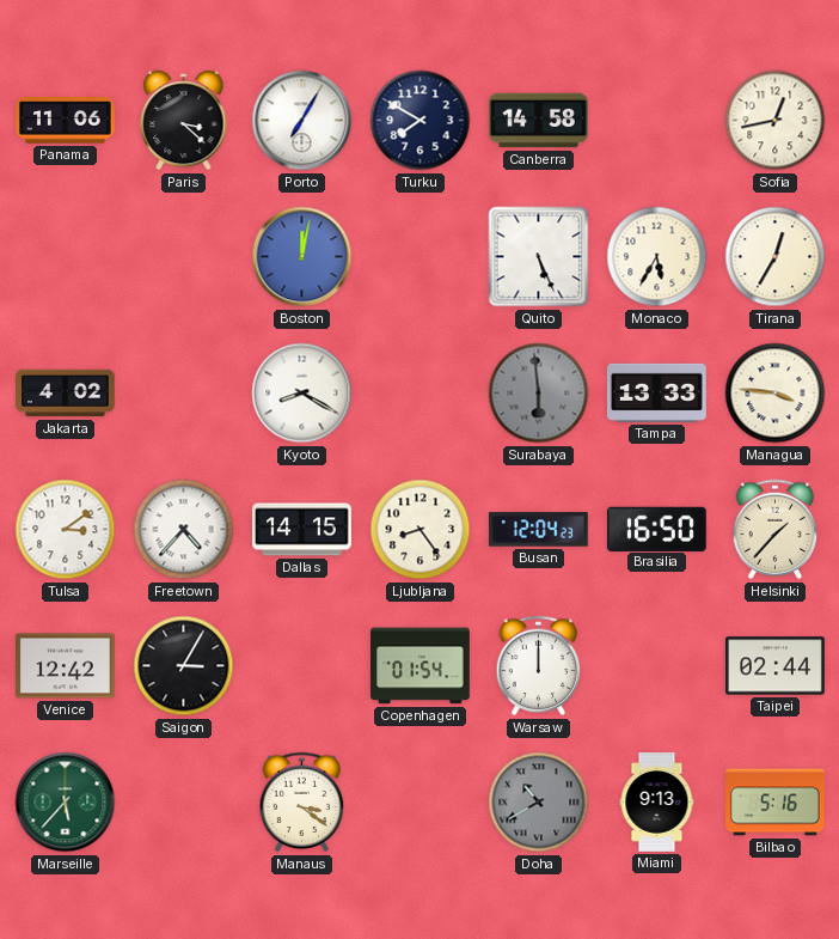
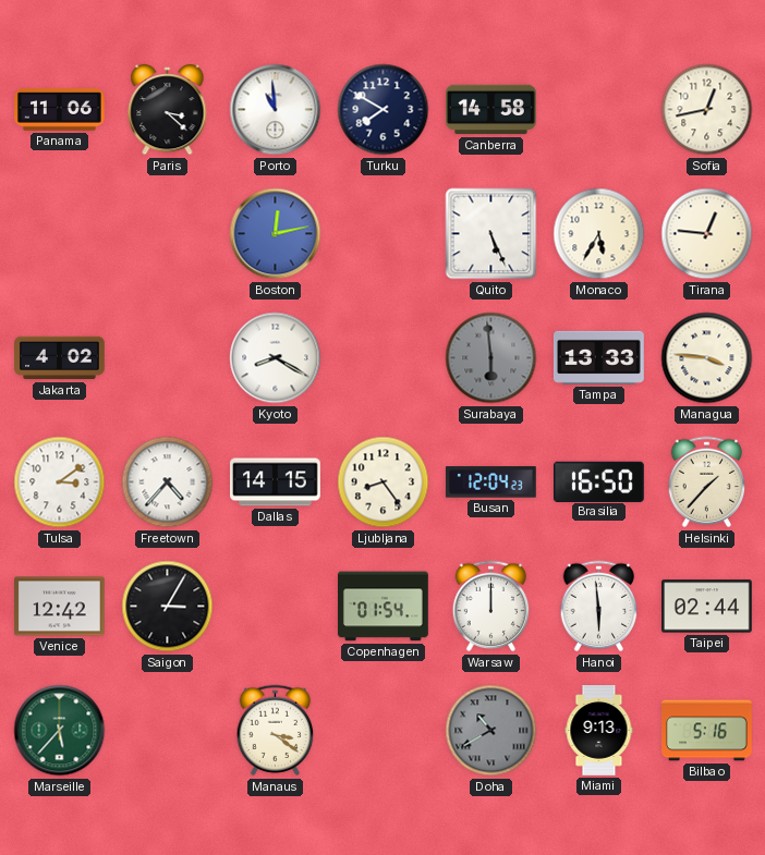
Porto: 7:05 -> 10:59
Boston: 12:02 -> 12:13
Tirana: 12:35 -> 12:46
Hanoi: none -> 5:59
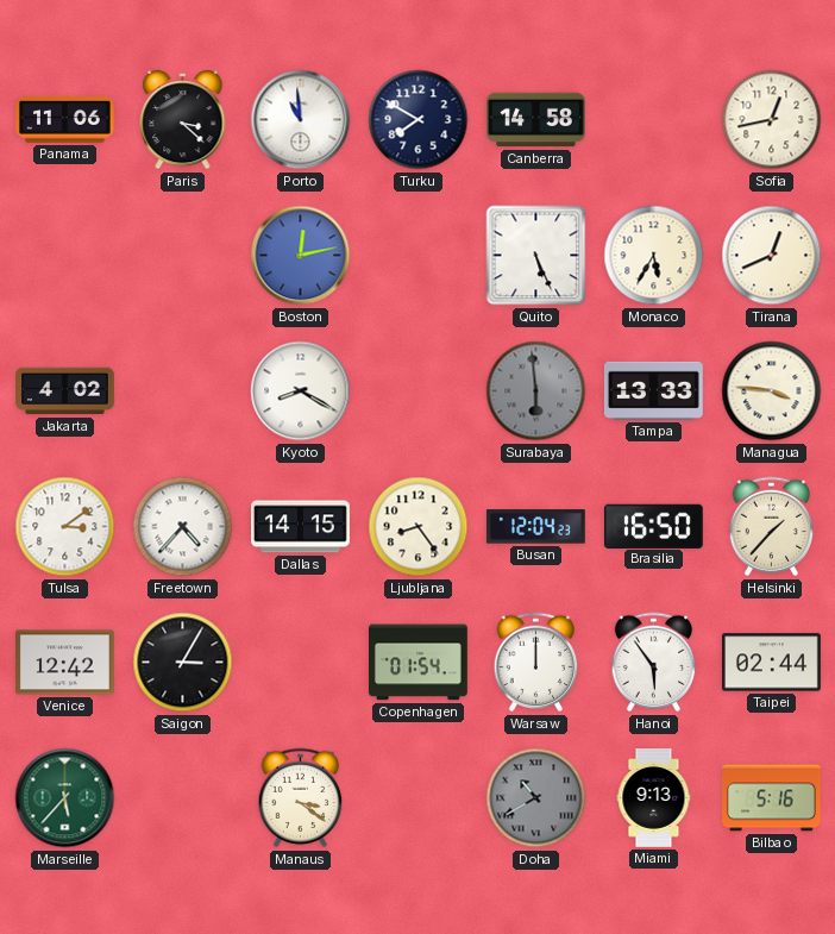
Tirana: 12:46 -> 12:41
Hanoi: 5:59 -> 5:54
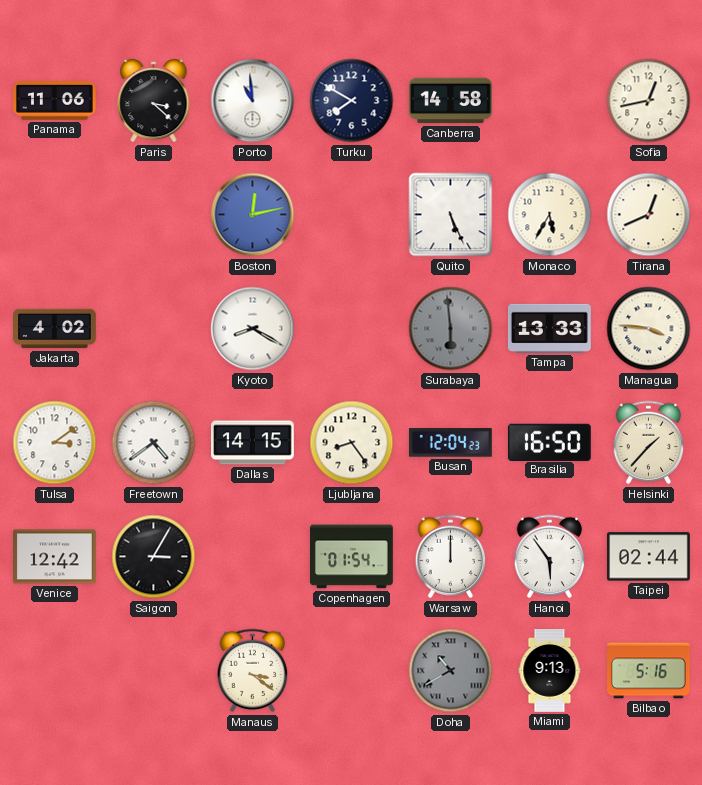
Freetown: 4:37 -> 4:39
Marseille: 5:37 -> none
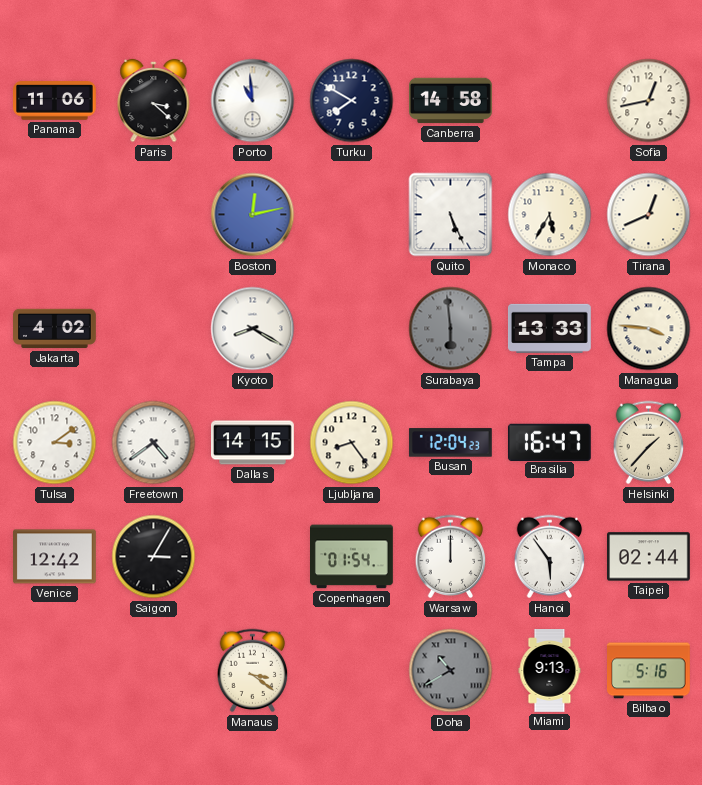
Brasilia: 16:50 -> 16:47
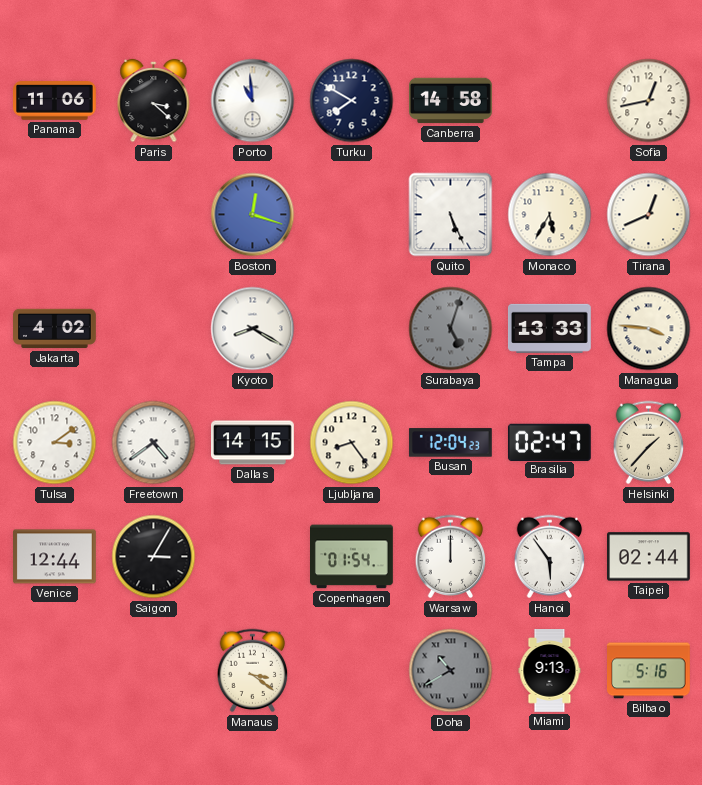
Boston: 12:13 -> 12:18
Surabaya: 5:59 -> 5:03
Brasilia: 16:47 -> 02:47
Venice: 12:42 -> 12:44
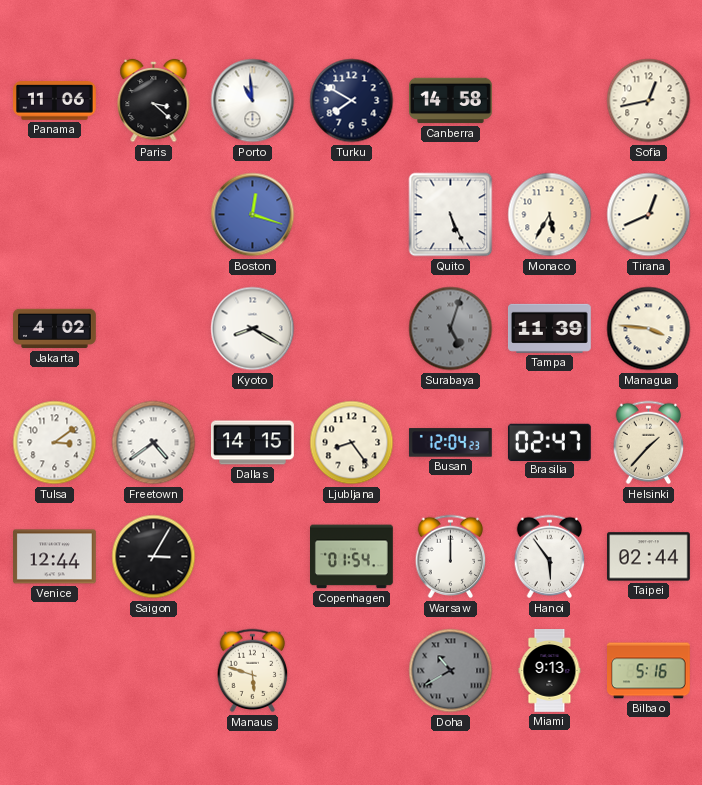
Tampa: 13:33 -> 11:39
Manaus: 3:21 -> 5:48
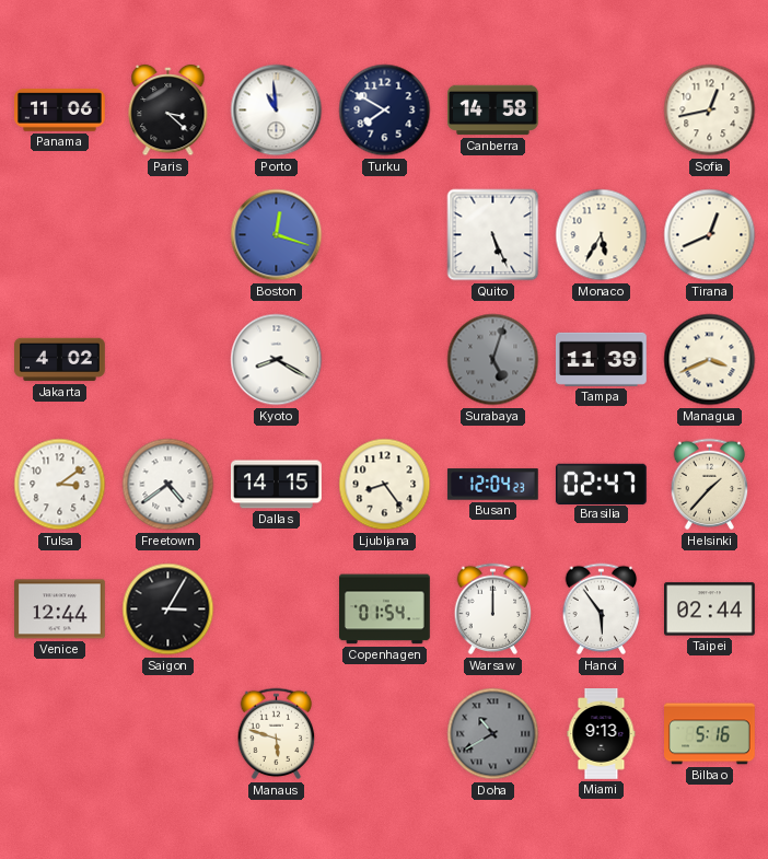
Managua: 3:46 -> 3:41
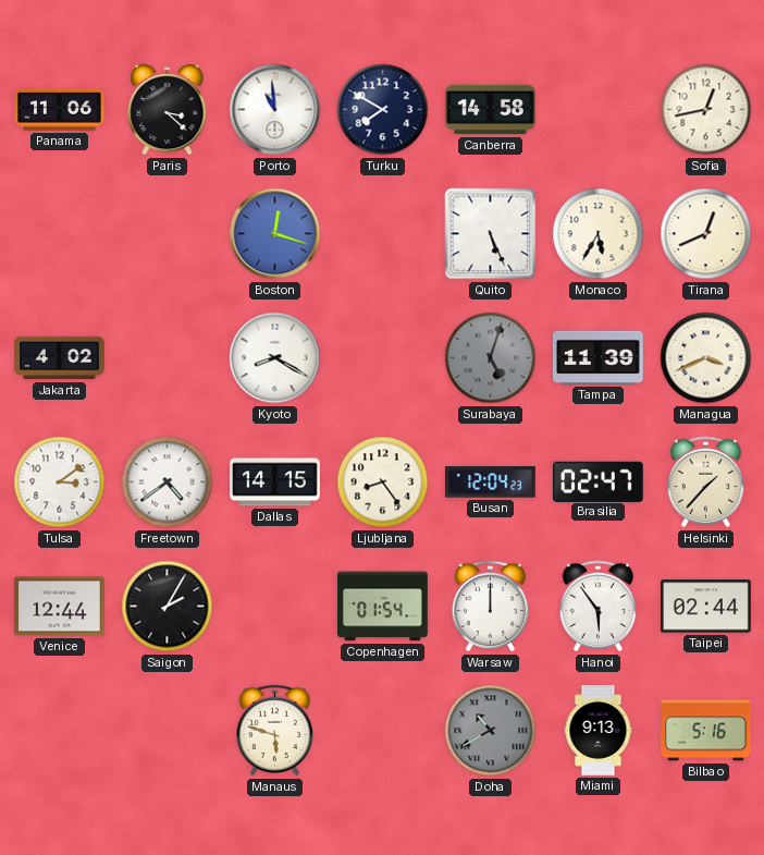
Saigon: 3:05 -> 2:05
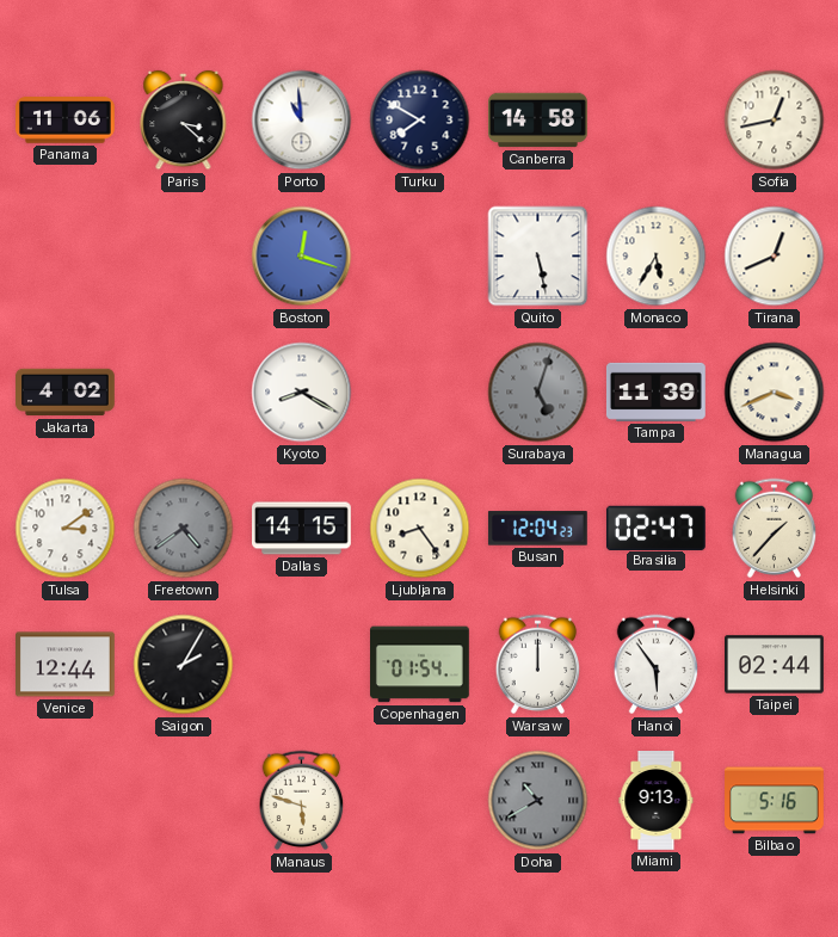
Quito: 5:26 -> 5:28
Freetown dial: white -> grey
